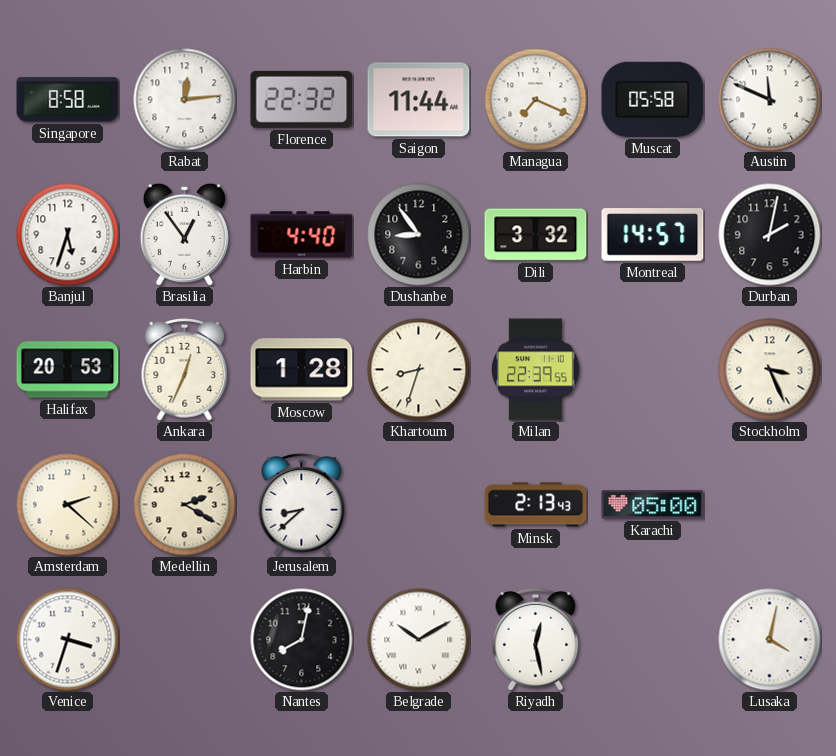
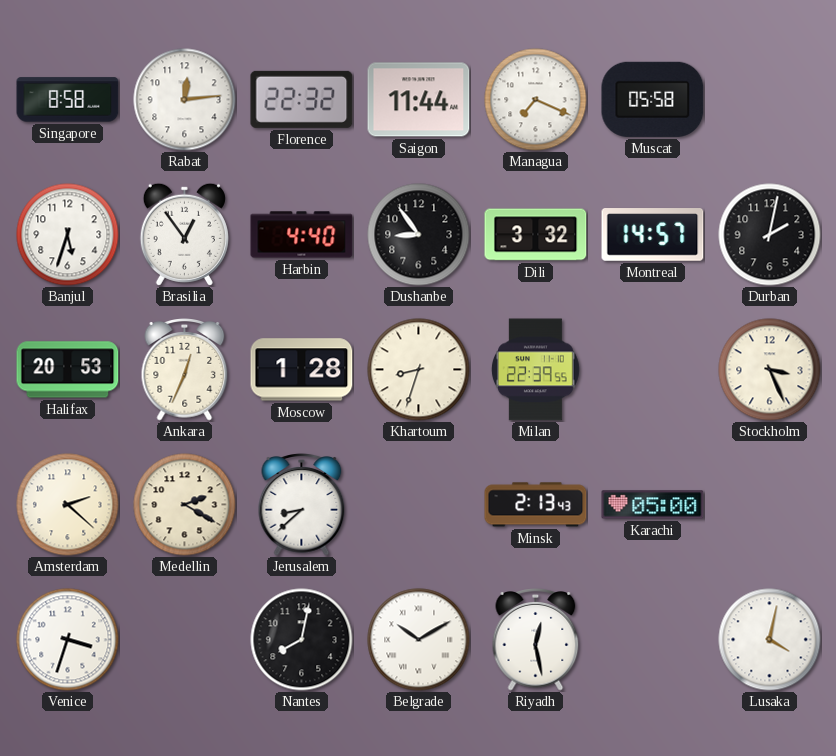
Austin: 11:49 -> none
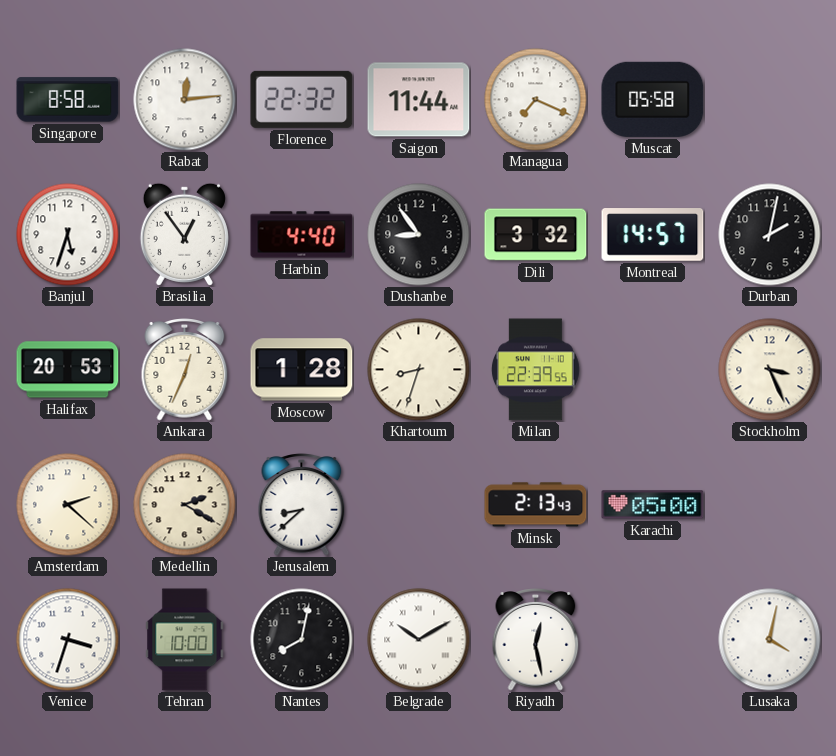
Tehran: none -> 10:00
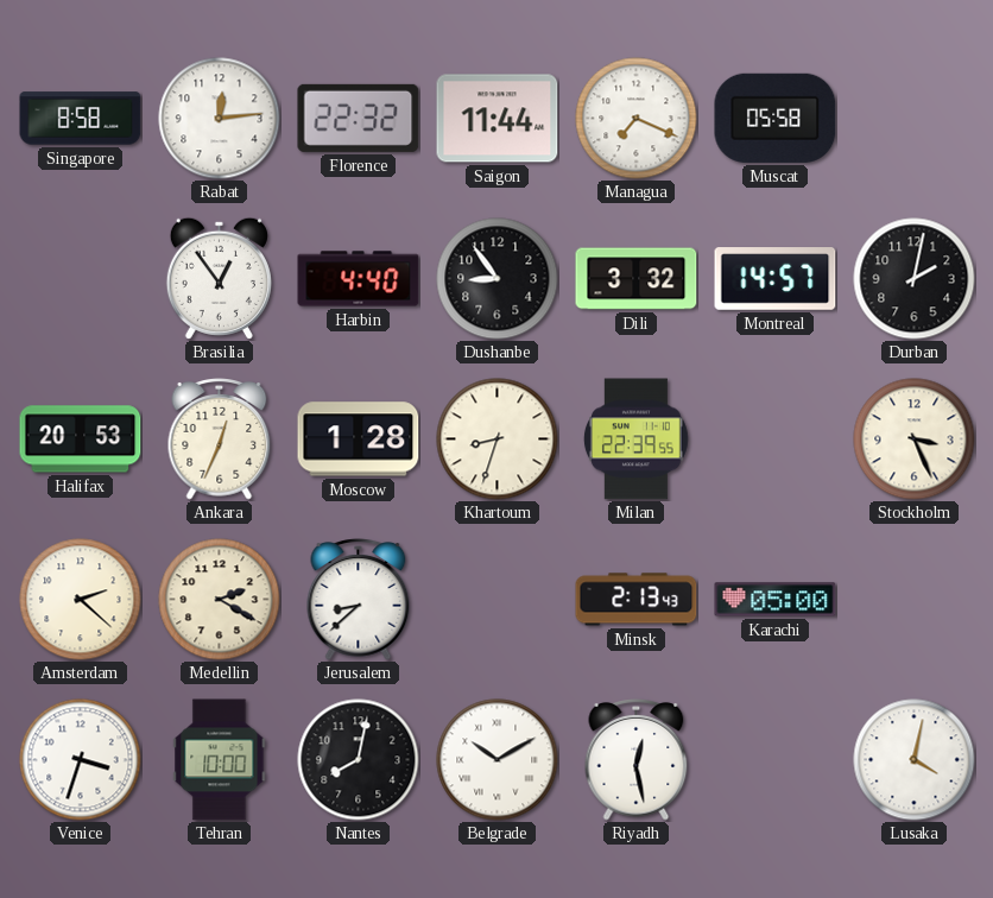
Banjul: 5:33 -> none
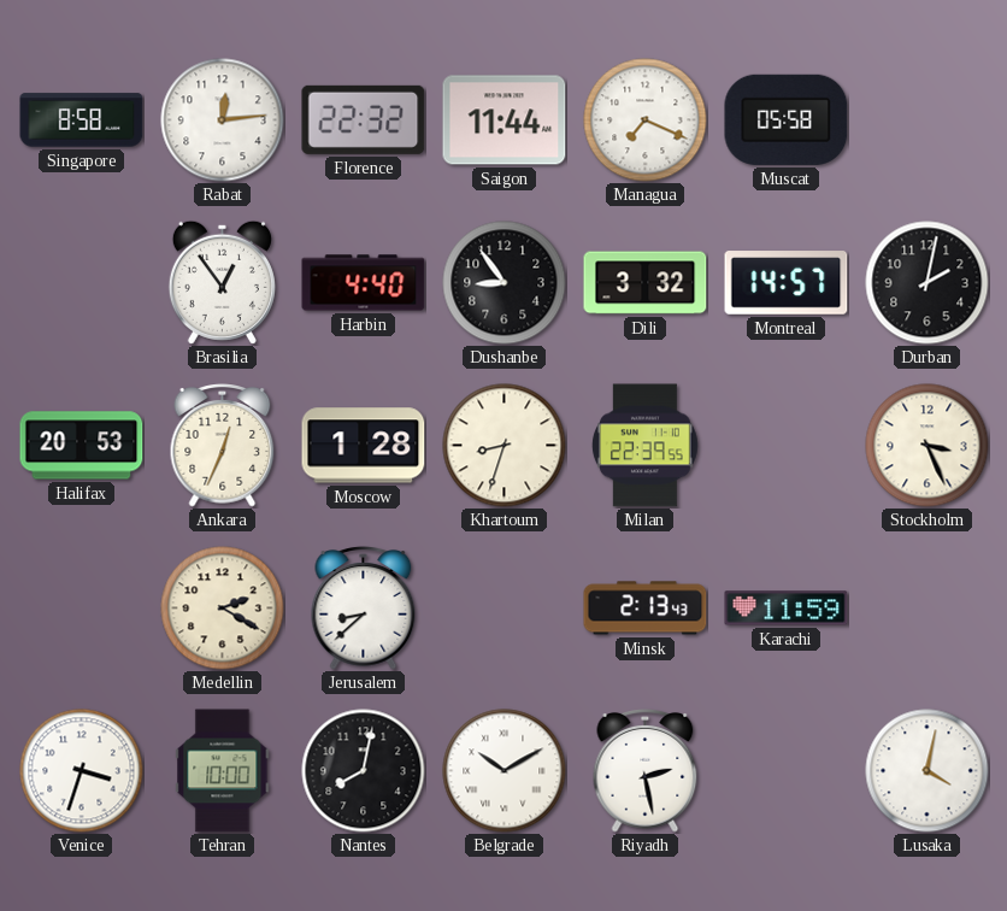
Amsterdam: 2:22 -> none
Karachi: 05:00 -> 11:59
Riyadh: 12:28 -> 2:28
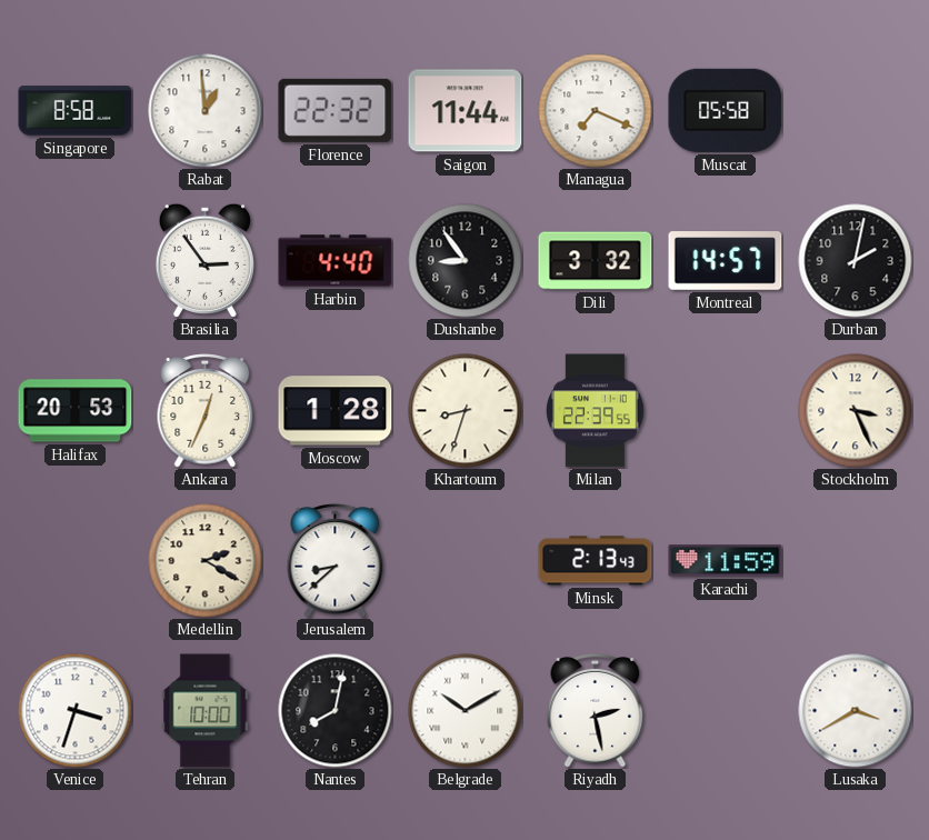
Rabat: 12:14 -> 12:59
Brasilia: 12:54 -> 2:54
Lusaka: 4:02 -> 3:40
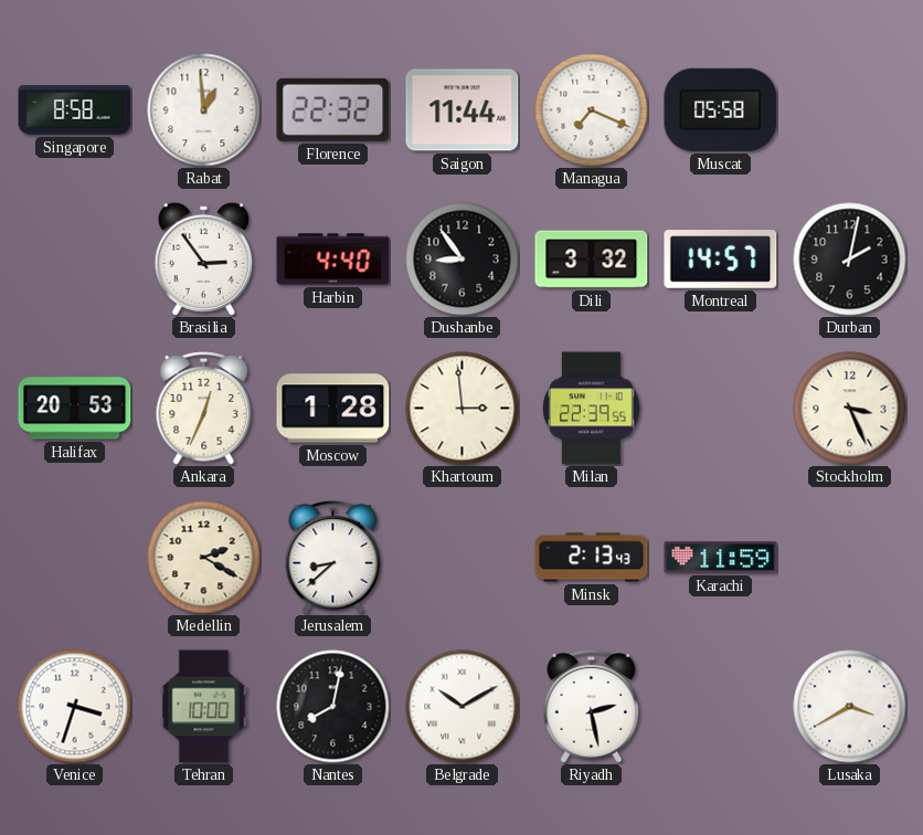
Khartoum: 8:33 -> 2:59
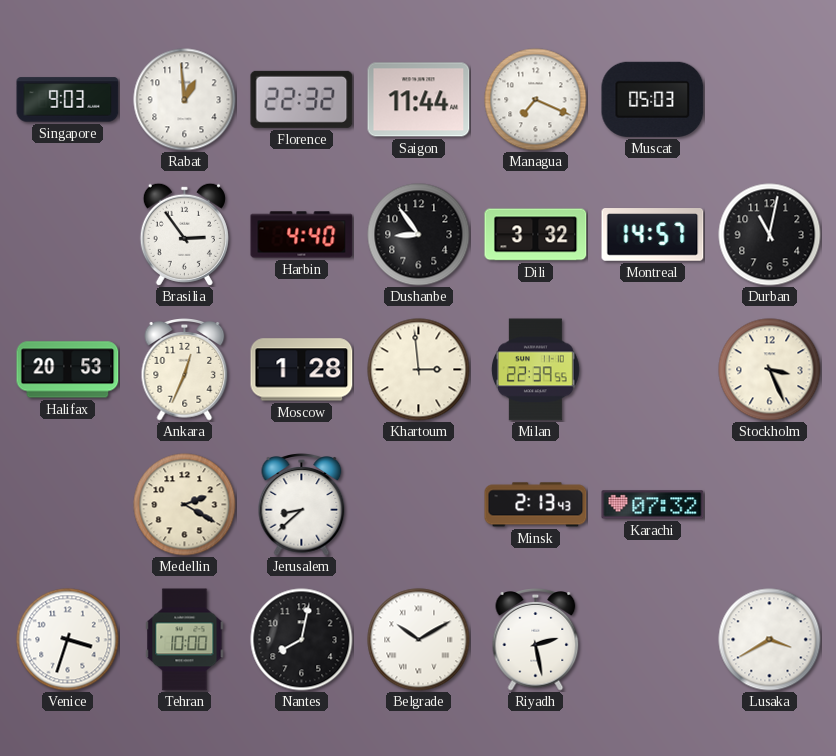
Singapore: 8:58 -> 9:03
Muscat: 05:58 -> 05:03
Durban: 2:02 -> 11:02
Karachi: 11:59 -> 07:32
